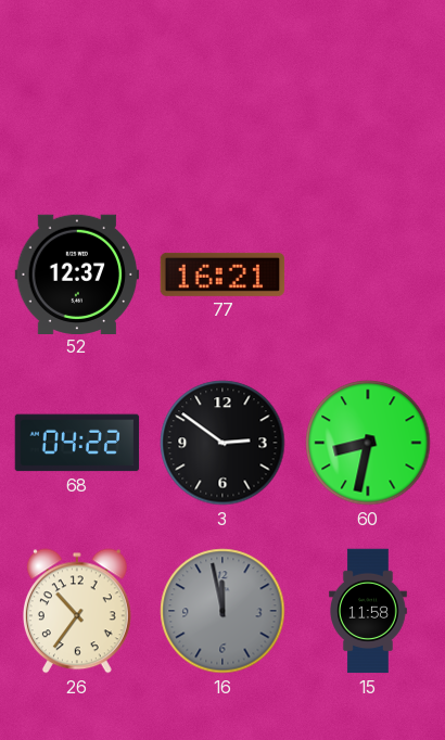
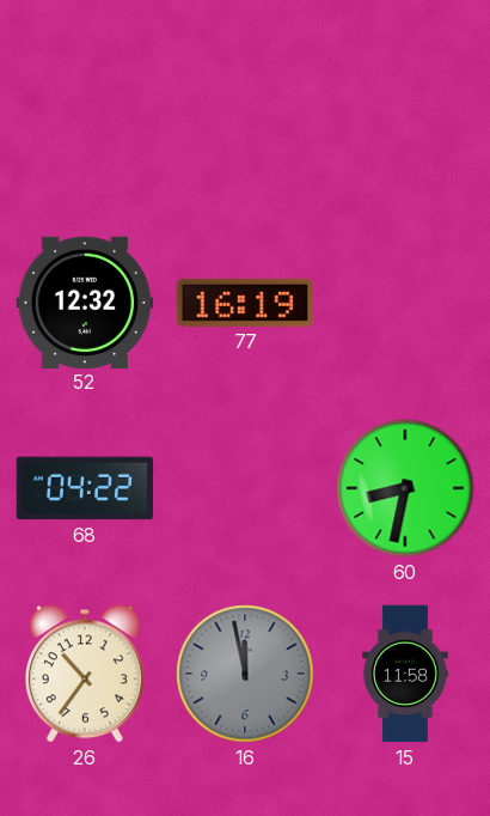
52: 12:37 -> 12:32
77: 16:21 -> 16:19
3: 2:51 -> none
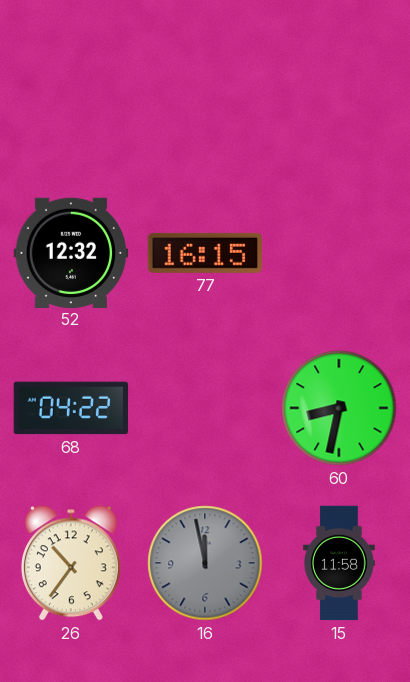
77: 16:19 -> 16:15
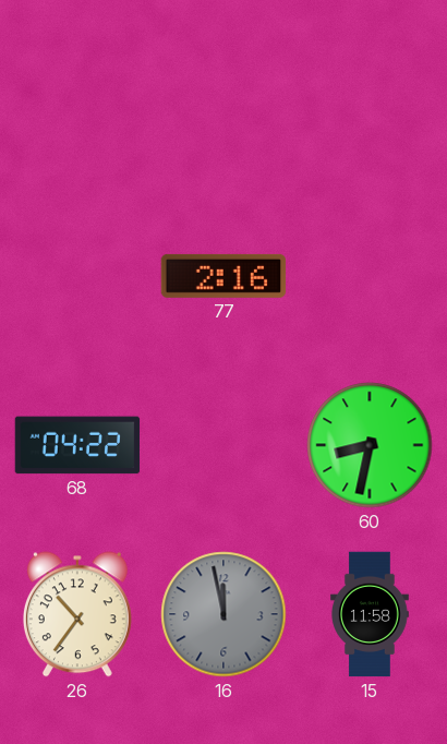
52: 12:32 -> none
77: 16:15 -> 2:16
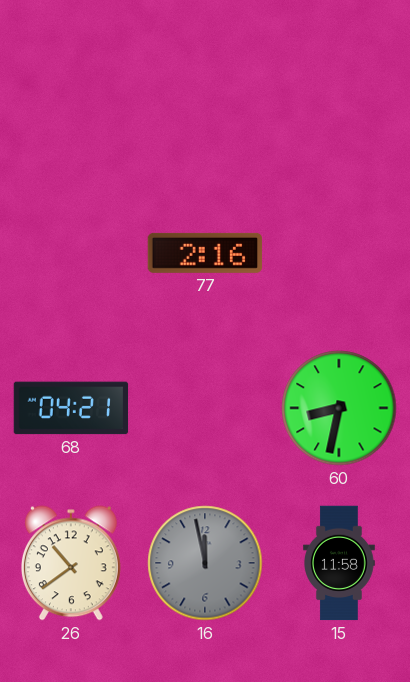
68: 04:22 -> 04:21
26: 10:36 -> 10:39
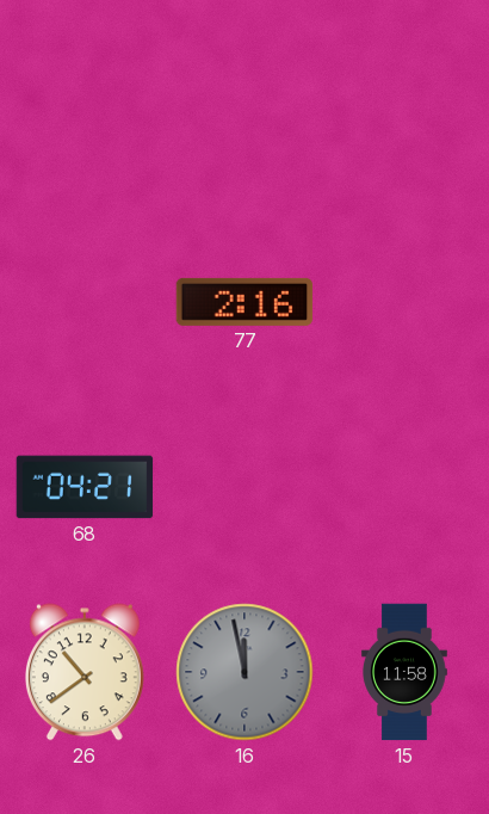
60: 8:32 -> none
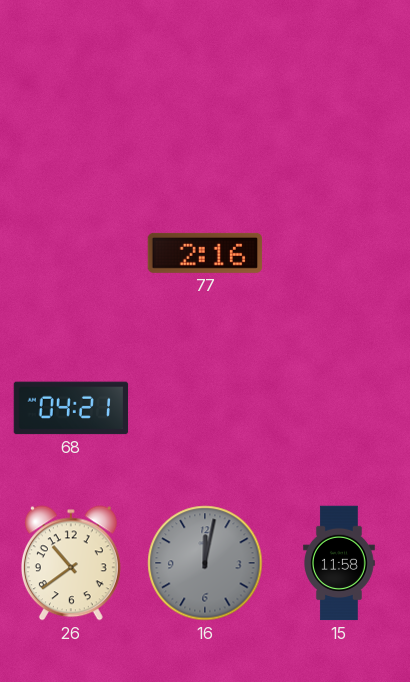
16: 11:58 -> 12:02
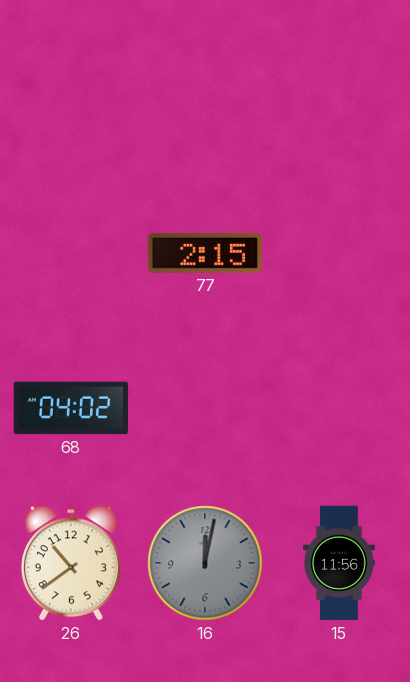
77: 2:16 -> 2:15
68: 04:21 -> 04:02
15: 11:58 -> 11:56
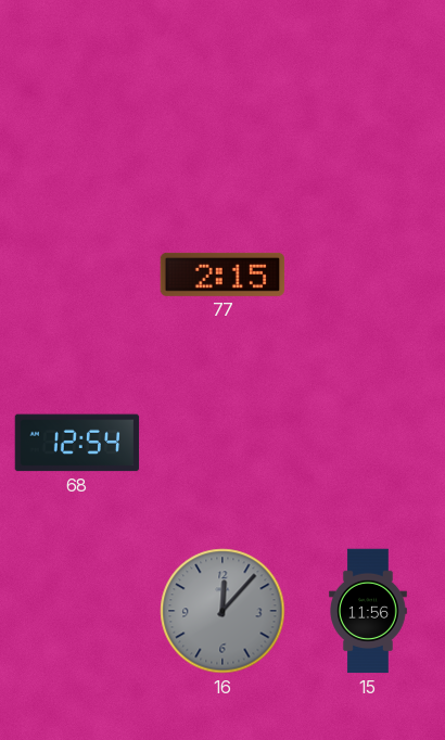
68: 04:02 -> 12:54
26: 10:39 -> none
16: 12:02 -> 12:07
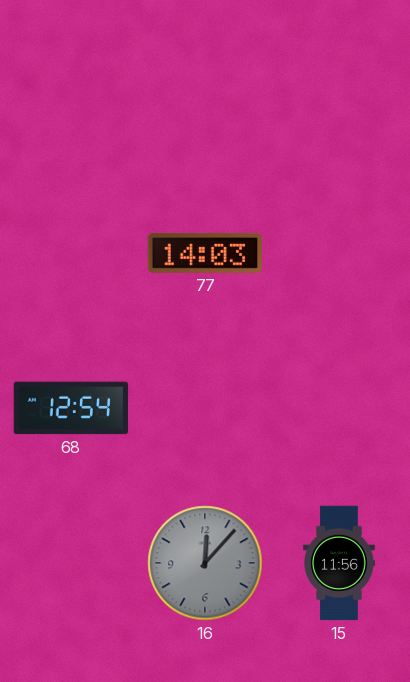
77: 2:15 -> 14:03
